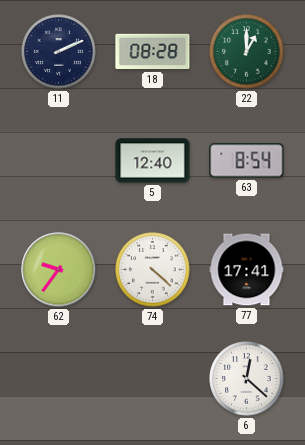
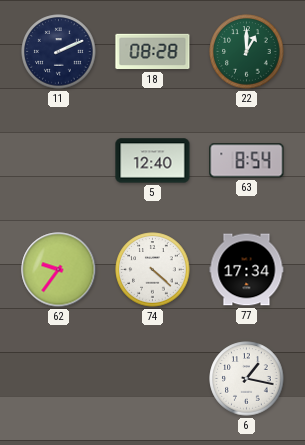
77: 17:41 -> 17:34
6: 12:22 -> 1:17
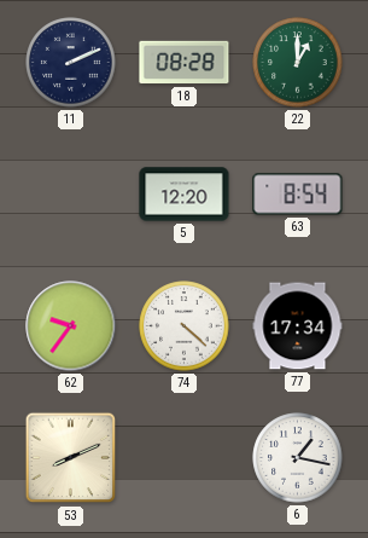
5: 12:40 -> 12:20
53: none -> 8:11
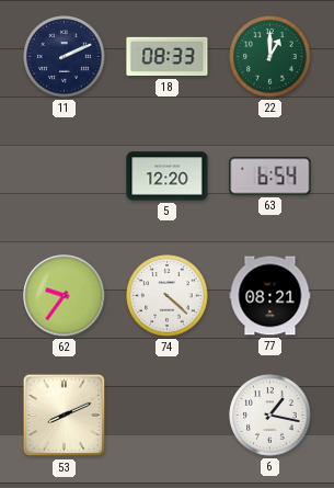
18: 08:28 -> 08:33
63: 8:54 -> 6:54
77: 17:34 -> 08:21
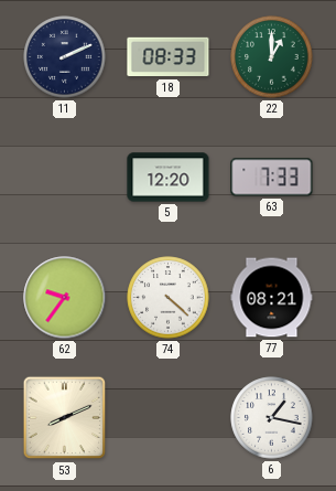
63: 6:54 -> 7:33
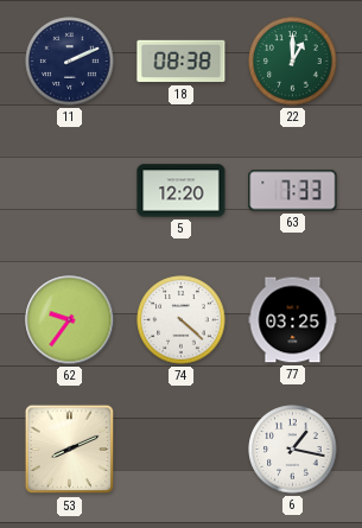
18: 08:33 -> 08:38
77: 08:21 -> 03:25
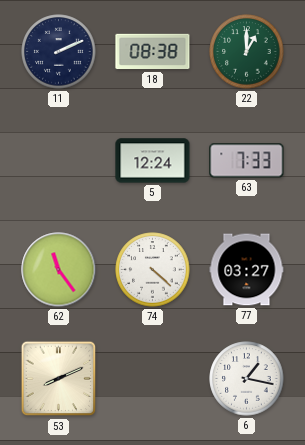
5: 12:20 -> 12:24
62: 9:36 -> 11:24
77: 03:25 -> 03:27
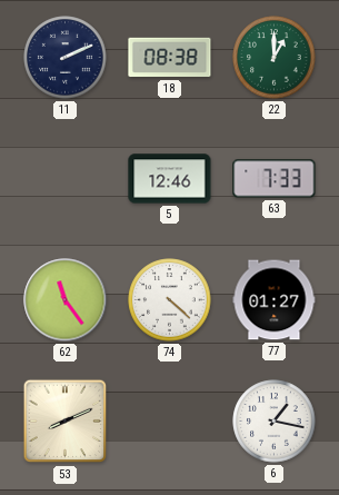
5: 12:24 -> 12:46
77: 03:27 -> 01:27
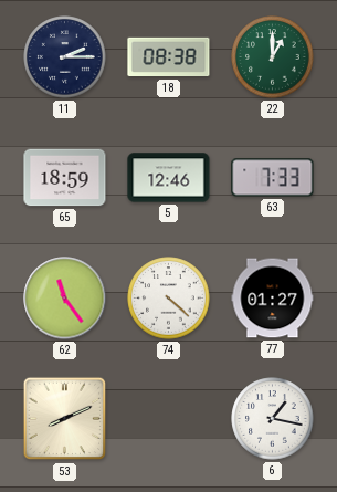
11: 2:11 -> 2:15
65: none -> 18:59
